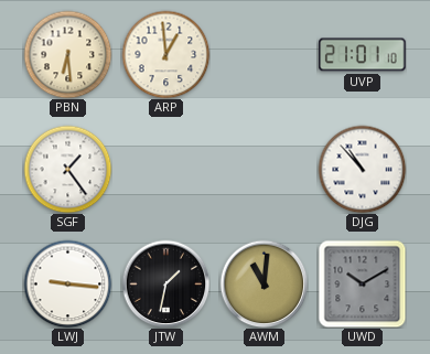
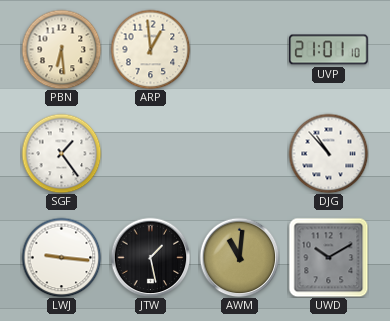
JTW: 1:32 -> 1:28
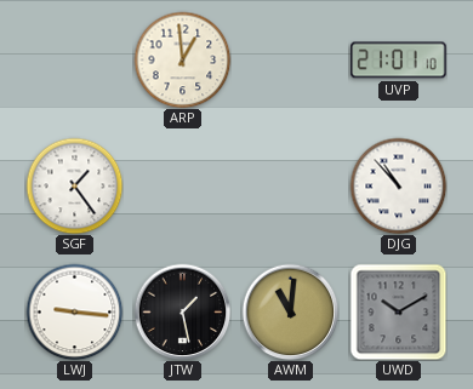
PBN: 6:29 -> none
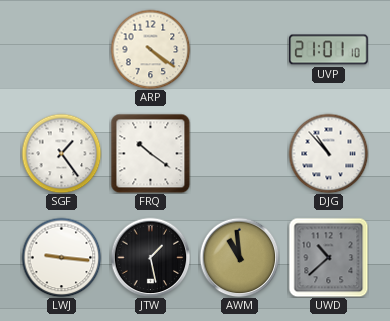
ARP: 12:59 -> 4:21
FRQ: none -> 10:21
AWM: 11:01 -> 10:59
UWD: 10:10 -> 10:38
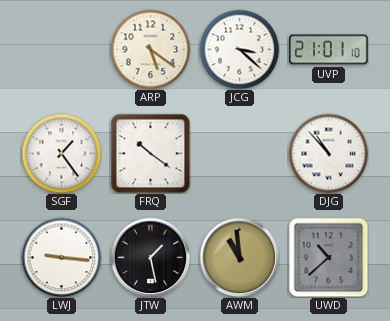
ARP: 4:21 -> 5:21
JCG: none -> 3:22
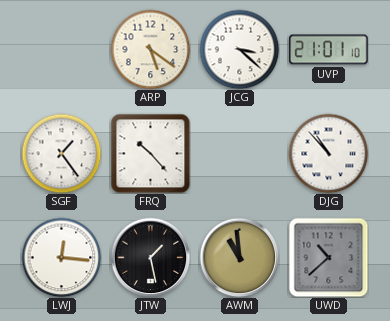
FRQ: 10:21 -> 10:23
LWJ: 9:16 -> 12:16
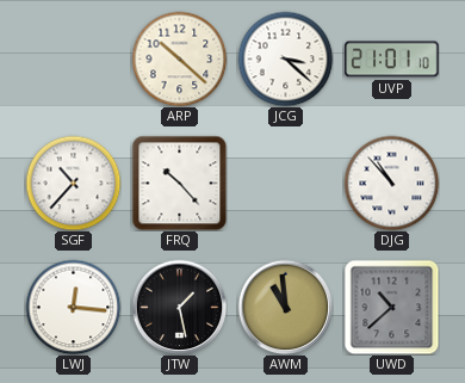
ARP: 5:21 -> 10:22
SGF: 1:24 -> 10:37
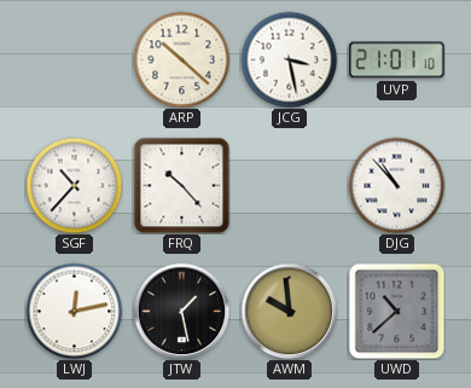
JCG: 3:22 -> 3:28
LWJ: 12:16 -> 12:13
AWM: 10:59 -> 9:59
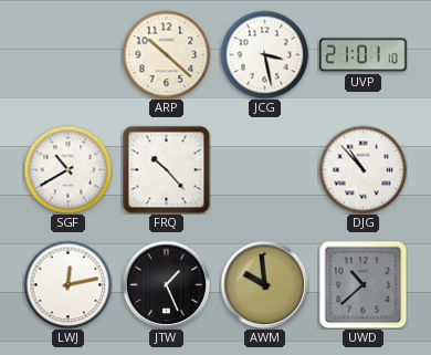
SGF: 10:37 -> 10:40
JTW: 1:28 -> 1:26
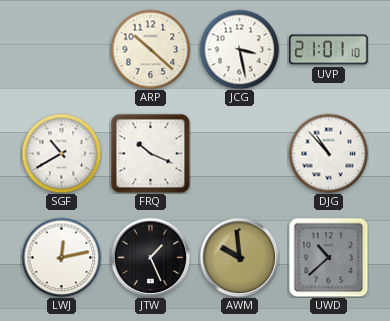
FRQ: 10:23 -> 10:19
